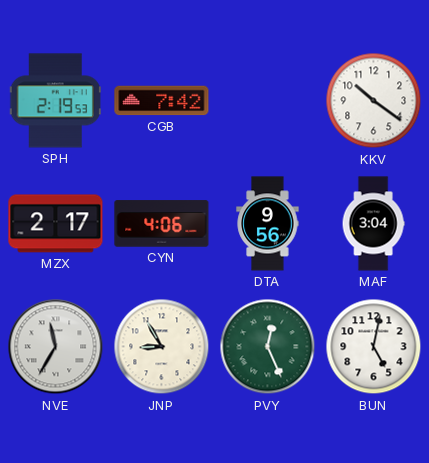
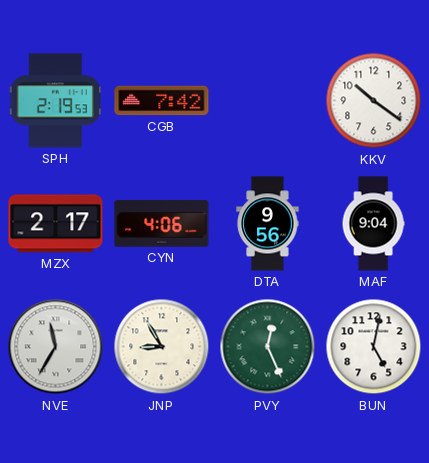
MAF: 3:04 -> 9:04
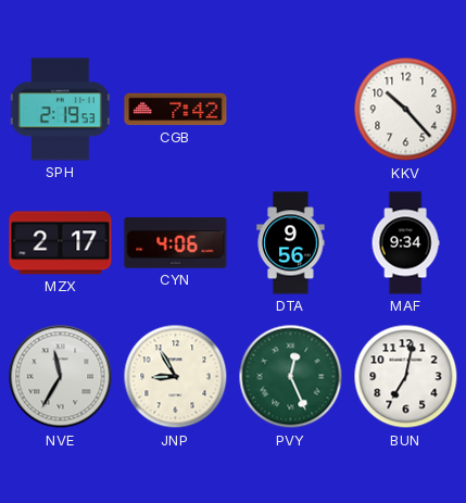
KKV: 10:21 -> 10:23
MAF: 9:04 -> 9:34
BUN: 5:02 -> 7:02
